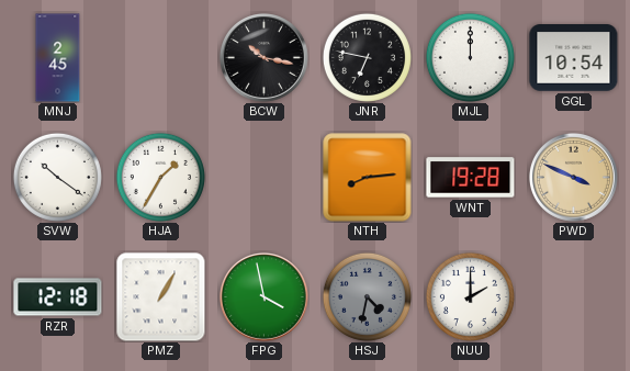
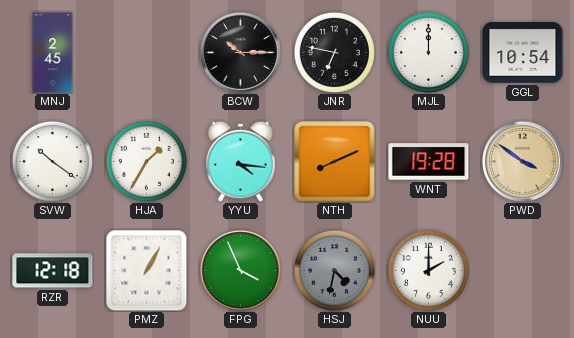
BCW: 10:17 -> 10:15
YYU: none -> 4:16
NTH: 8:14 -> 8:11
PWD: 3:49 -> 3:51
FPG: 3:58 -> 3:56
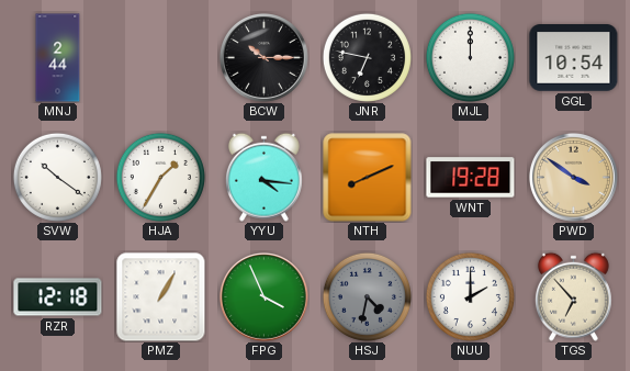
MNJ: 2:45 -> 2:44
TGS: none -> 6:53
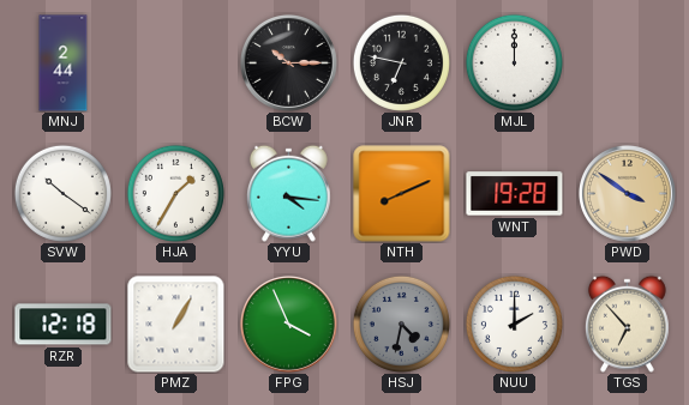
GGL: 10:54 -> none
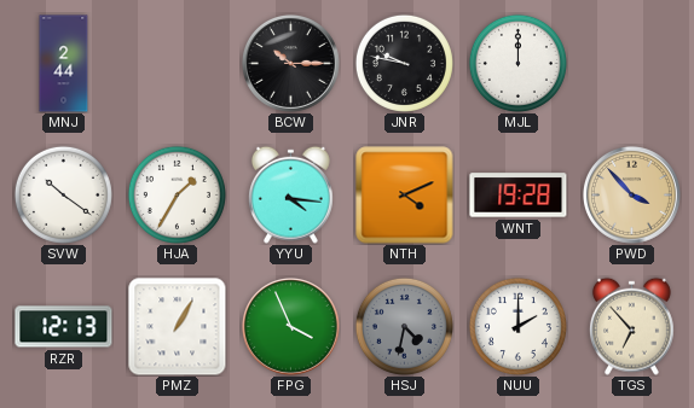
JNR: 6:47 -> 9:47
NTH: 8:11 -> 4:11
PWD: 3:51 -> 3:53
RZR: 12:18 -> 12:13
